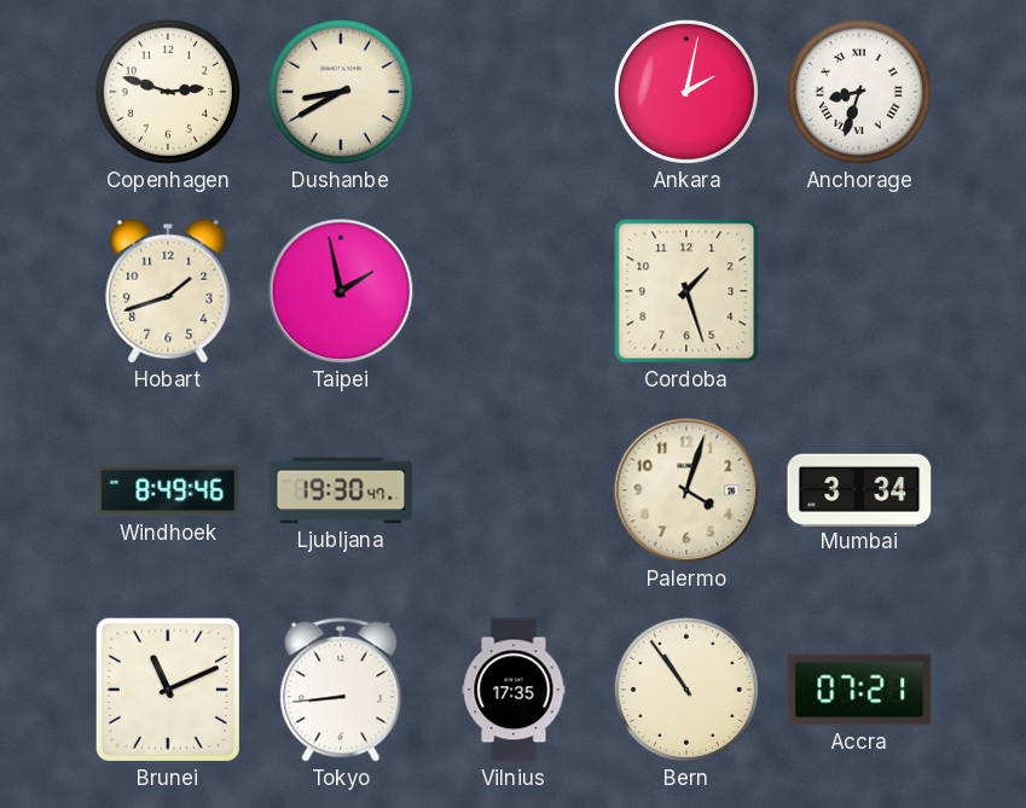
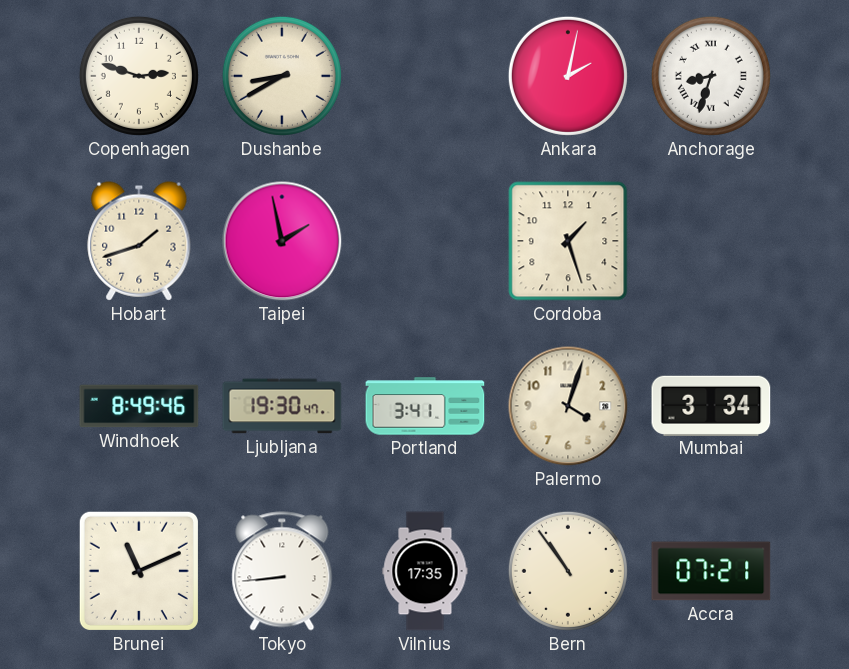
Portland: none -> 3:41
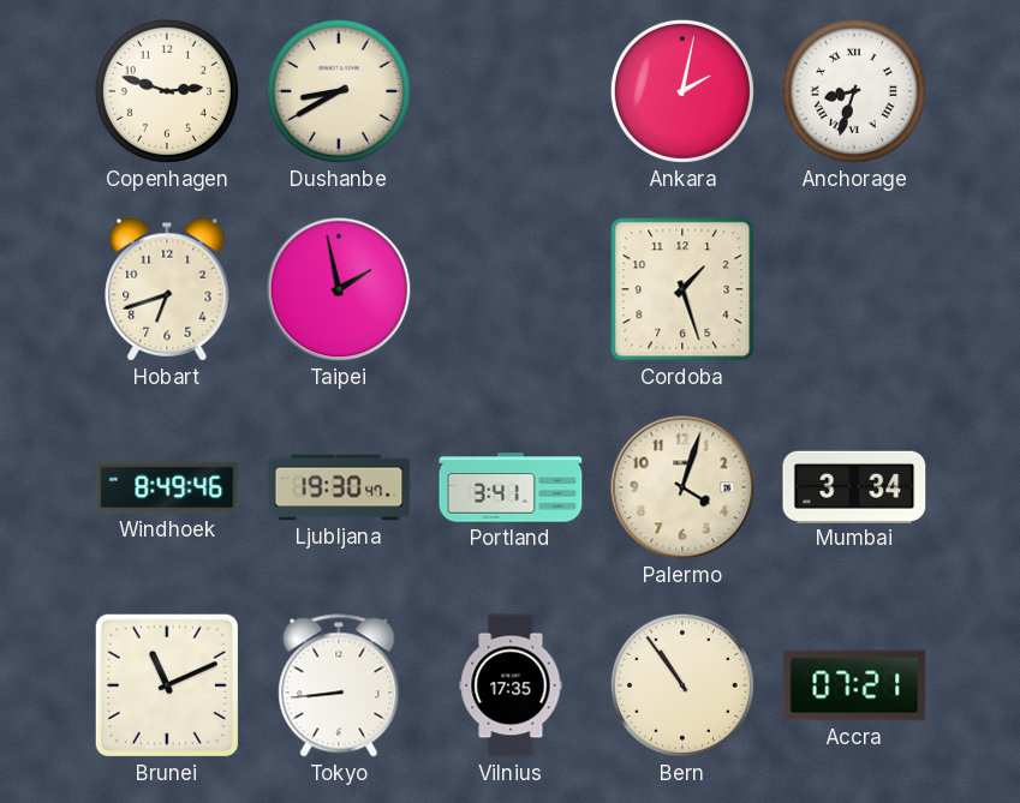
Hobart: 1:42 -> 6:42
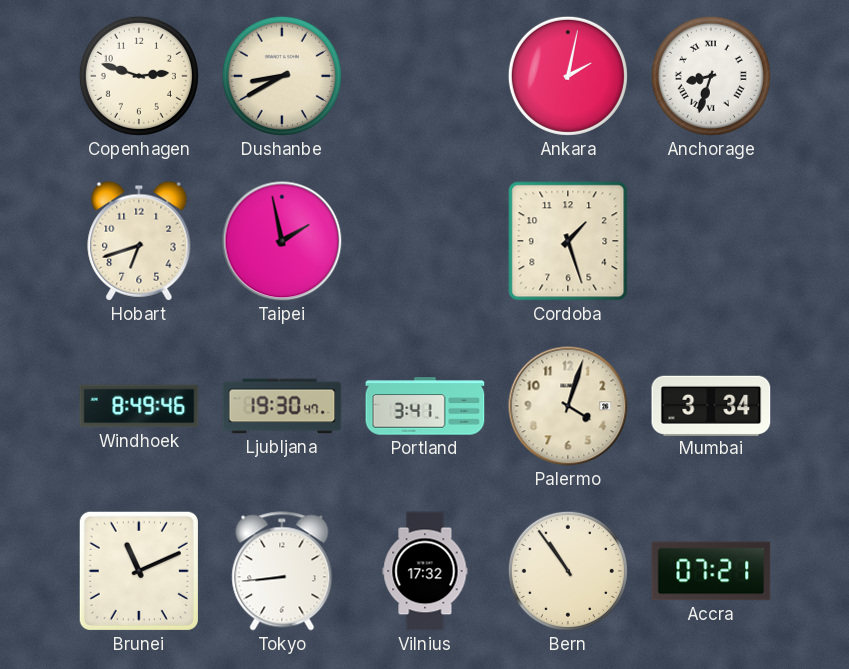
Vilnius: 17:35 -> 17:32
